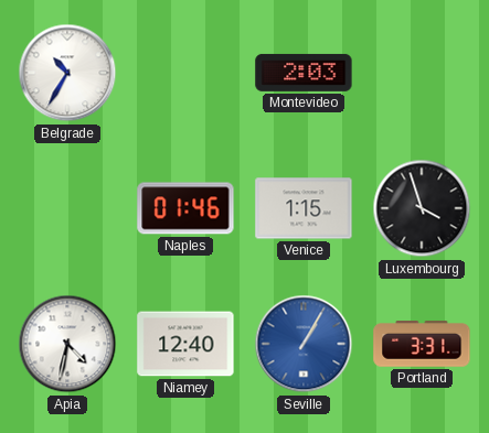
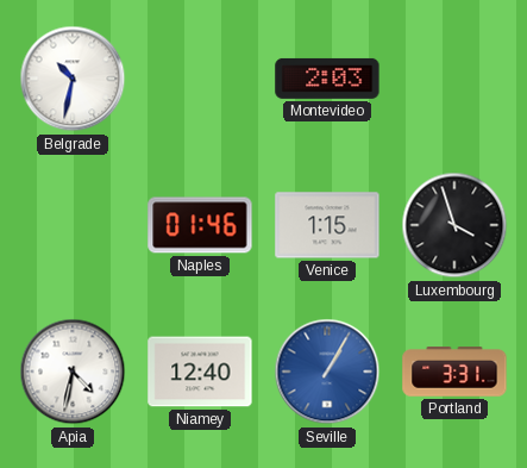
Belgrade: 10:35 -> 10:32
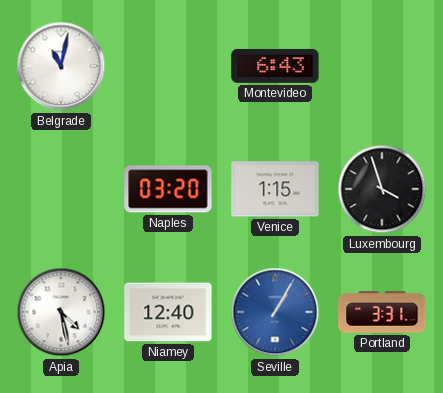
Belgrade: 10:32 -> 11:02
Montevideo: 2:03 -> 6:43
Naples: 01:46 -> 03:20
Apia: 4:32 -> 4:28
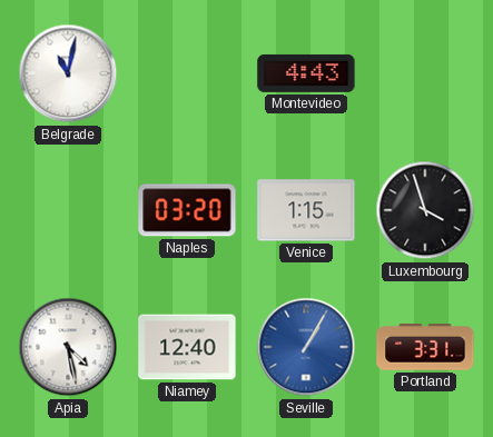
Montevideo: 6:43 -> 4:43
